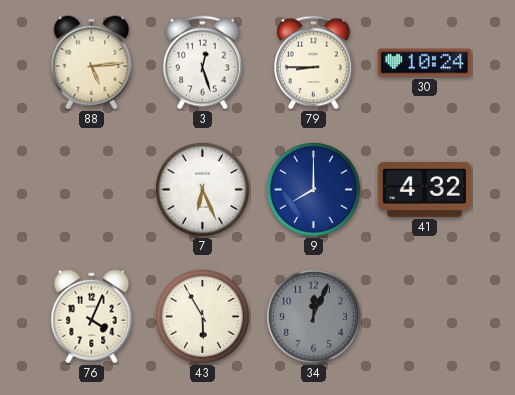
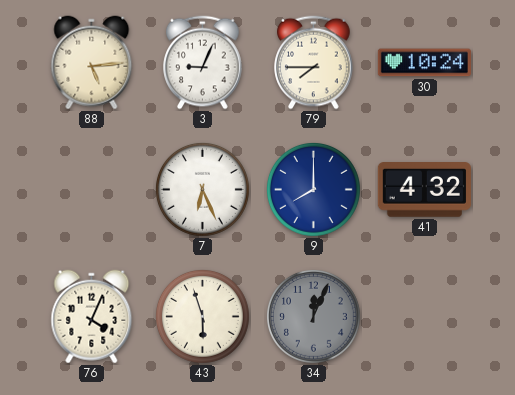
3: 12:27 -> 9:04
79: 8:45 -> 7:45
43: 5:55 -> 5:57
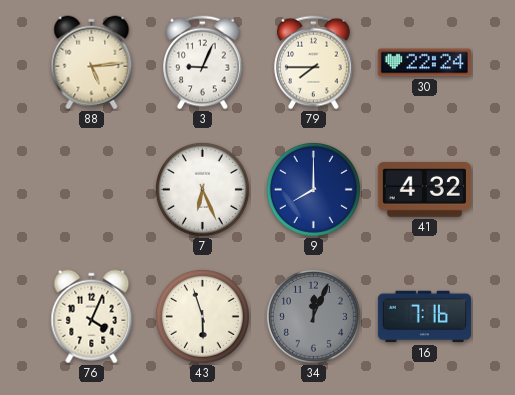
30: 10:24 -> 22:24
16: none -> 7:16
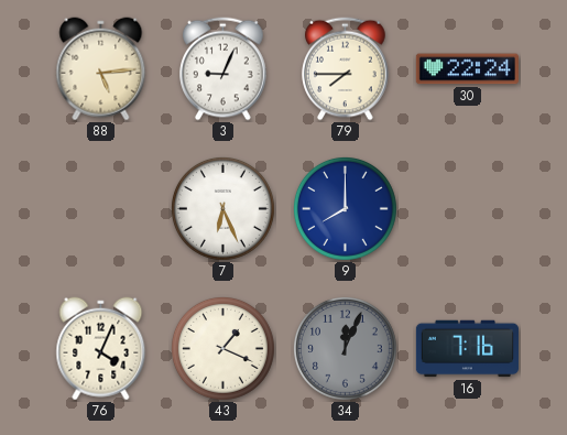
41: 4:32 -> none
43: 5:57 -> 1:19
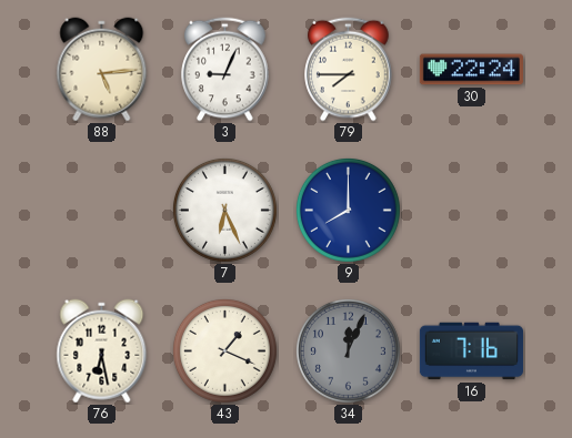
76: 4:04 -> 6:28
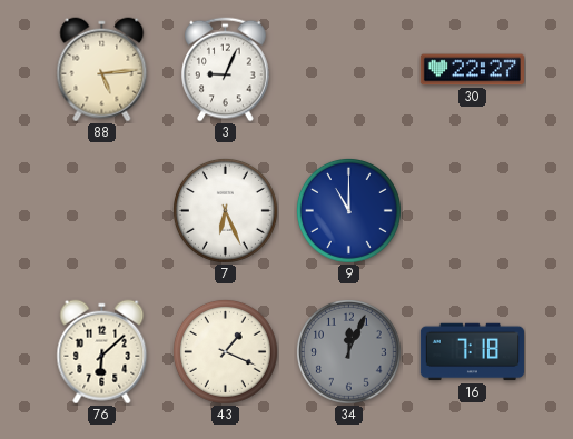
79: 7:45 -> none
30: 22:24 -> 22:27
9: 8:00 -> 11:00
76: 6:28 -> 6:08
16: 7:16 -> 7:18
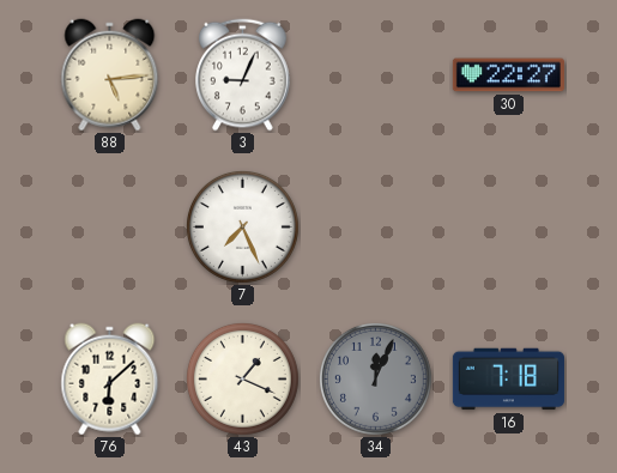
7: 6:26 -> 7:26
9: 11:00 -> none
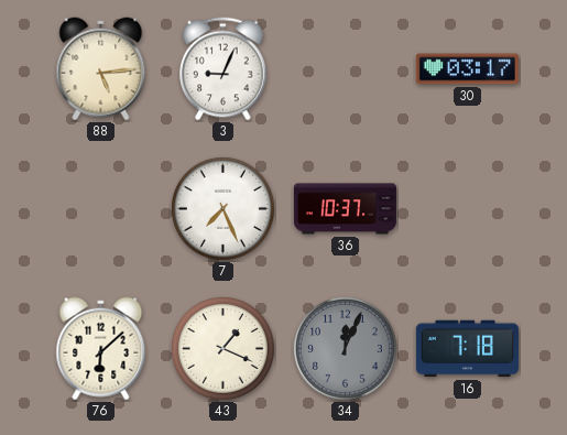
30: 22:27 -> 03:17
36: none -> 10:37
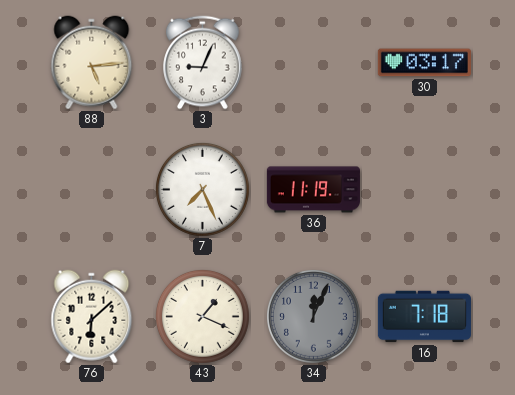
36: 10:37 -> 11:19
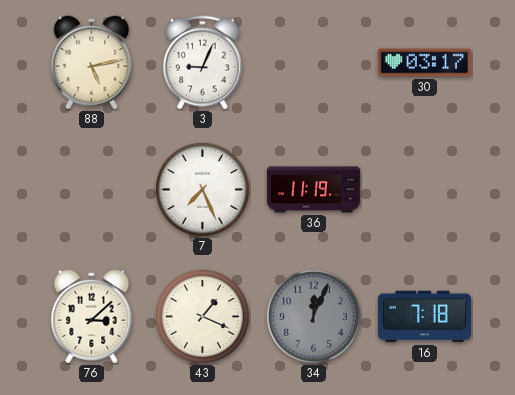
88: 5:14 -> 5:13
76: 6:08 -> 3:08
